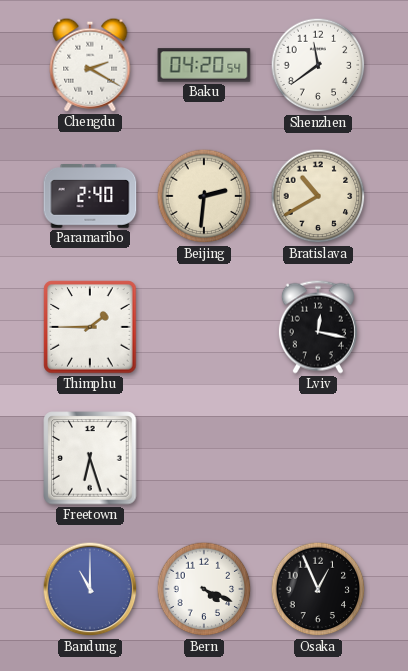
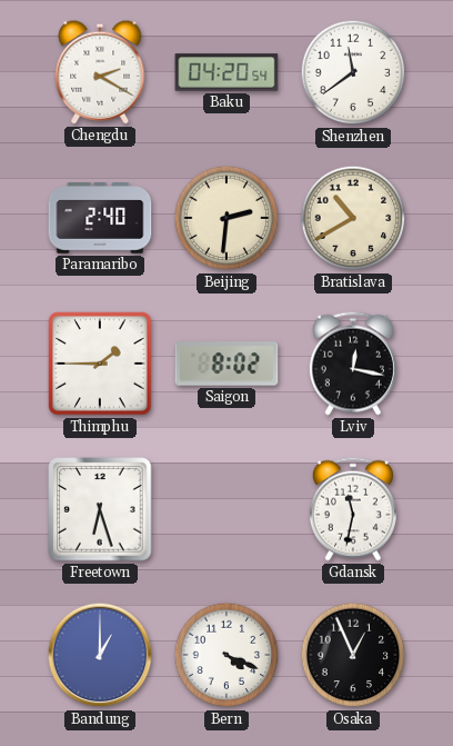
Saigon: none -> 8:02
Gdansk: none -> 11:32
Bandung: 11:00 -> 1:00
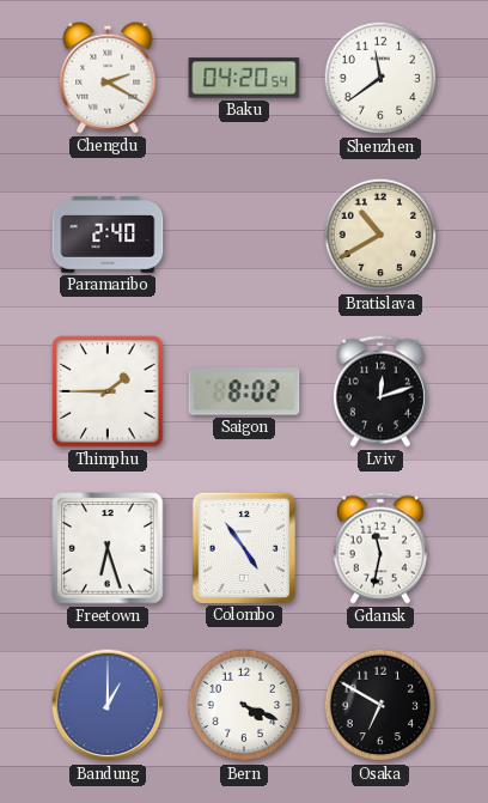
Beijing: 2:31 -> none
Lviv: 12:17 -> 12:12
Colombo: none -> 4:54
Osaka: 12:56 -> 6:50
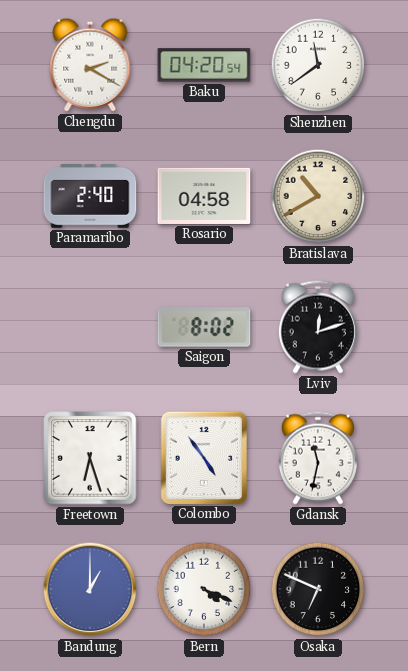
Rosario: none -> 04:58
Thimphu: 1:45 -> none
Osaka: 6:50 -> 6:49
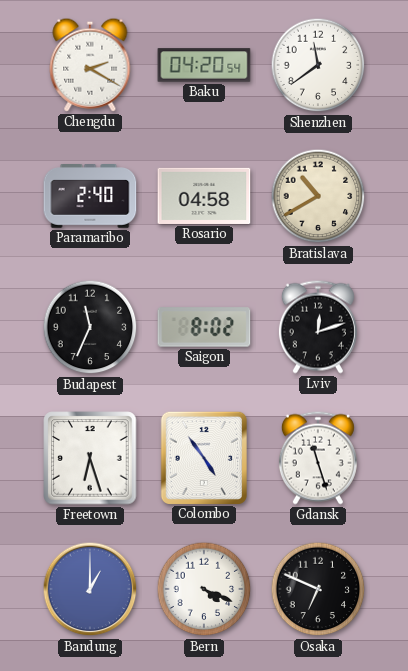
Budapest: none -> 11:34
Gdansk: 11:32 -> 11:27
